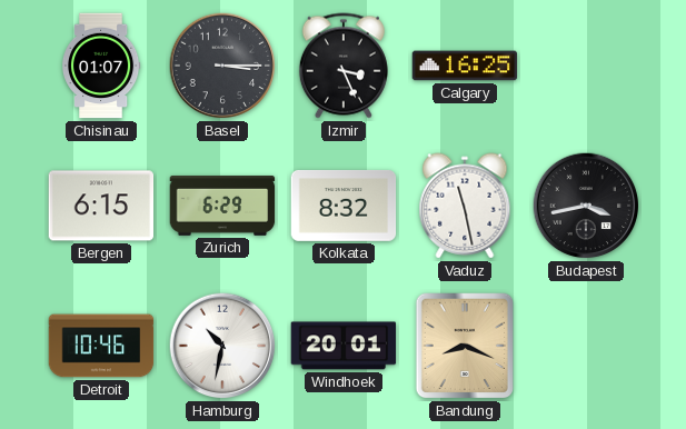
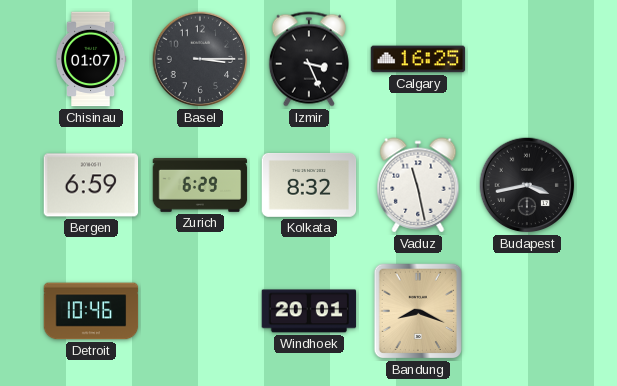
Bergen: 6:15 -> 6:59
Hamburg: 10:32 -> none
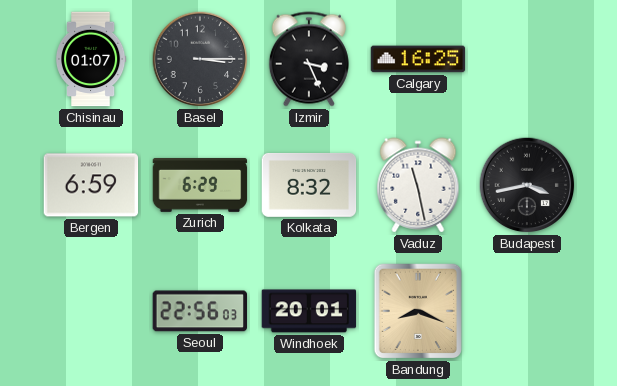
Detroit: 10:46 -> none
Seoul: none -> 22:56
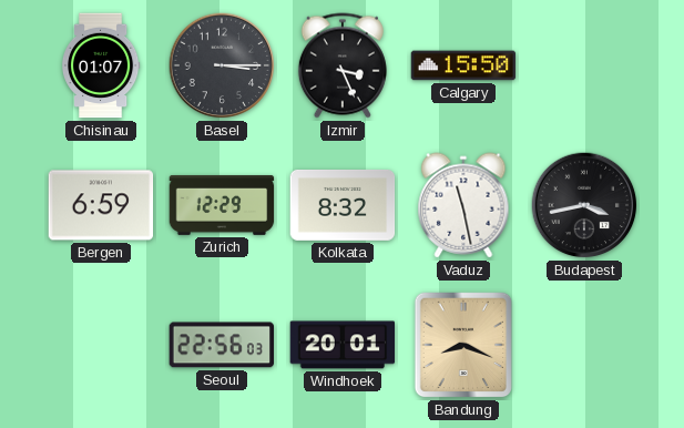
Calgary: 16:25 -> 15:50
Zurich: 6:29 -> 12:29
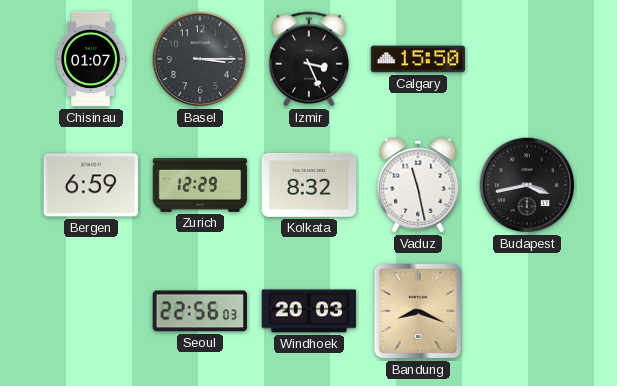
Windhoek: 20:01 -> 20:03
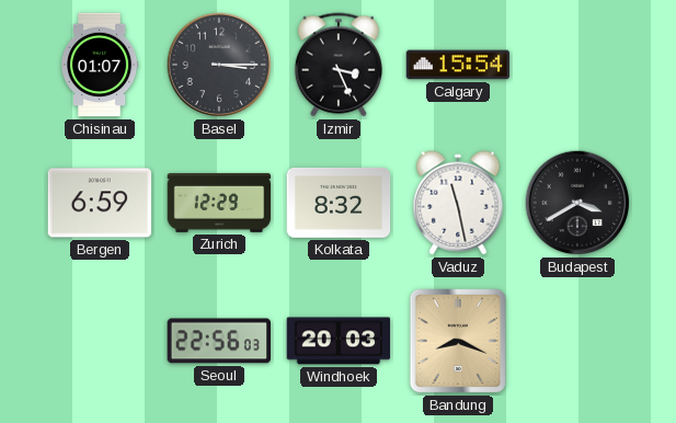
Calgary: 15:50 -> 15:54
Budapest: 3:43 -> 3:40
